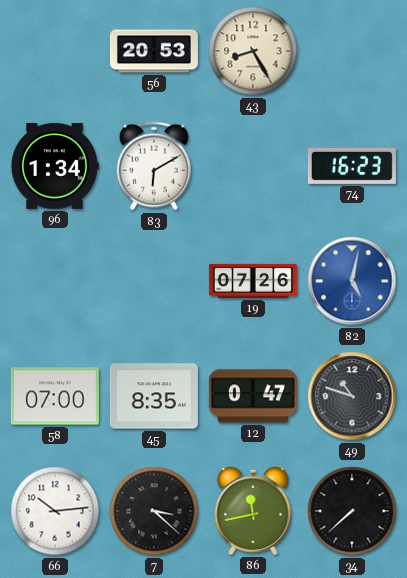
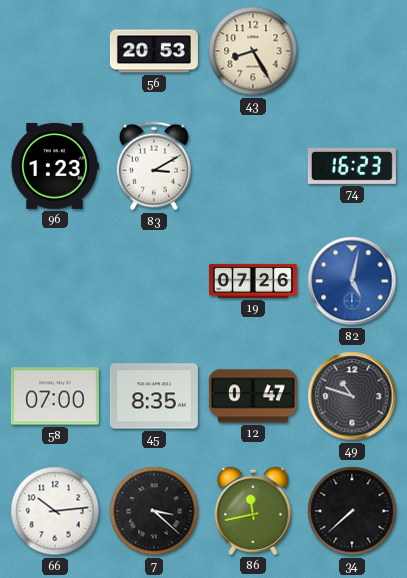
96: 1:34 -> 1:23
83: 6:10 -> 3:10
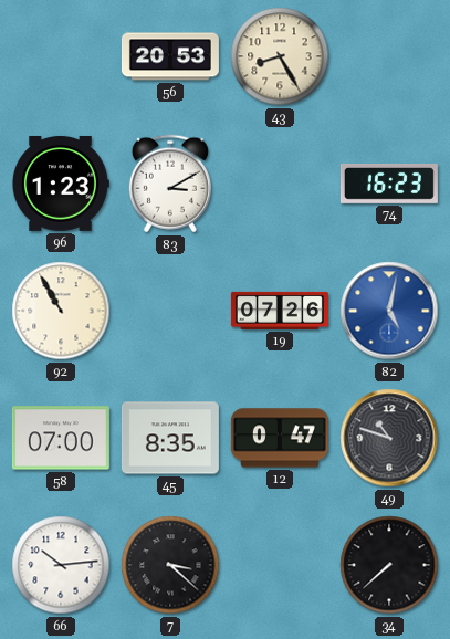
92: none -> 10:55
86: 11:43 -> none
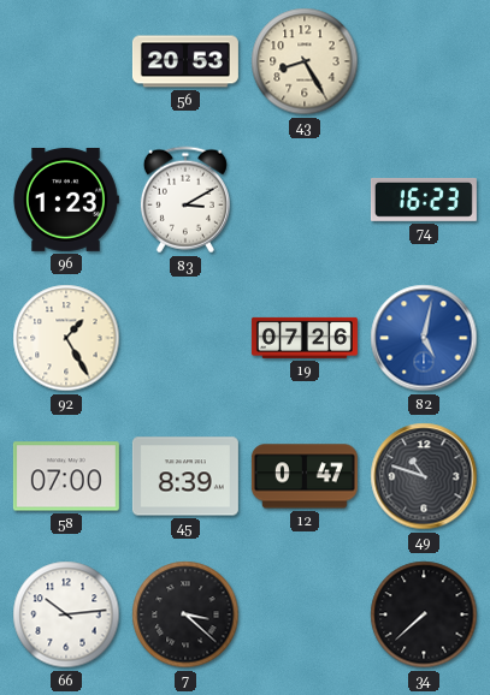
92: 10:55 -> 1:25
45: 8:35 -> 8:39
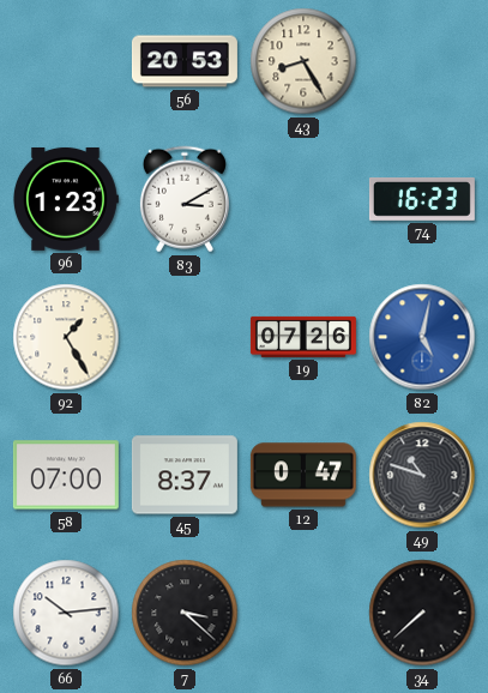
45: 8:39 -> 8:37
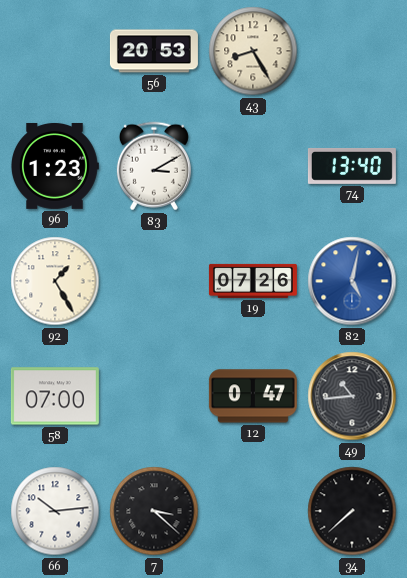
74: 16:23 -> 13:40
45: 8:37 -> none
49: 10:48 -> 10:44
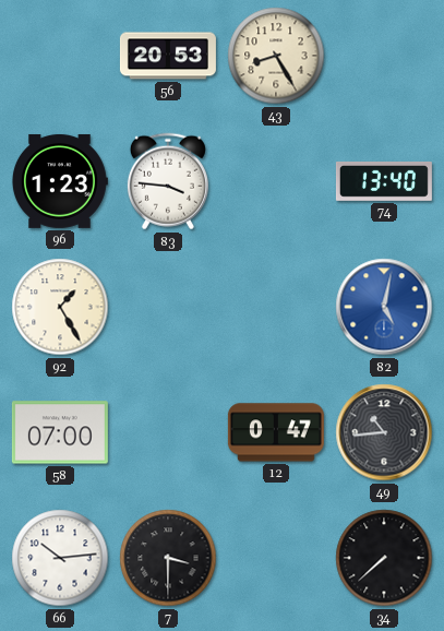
83: 3:10 -> 3:46
19: 07:26 -> none
7: 3:22 -> 3:30
